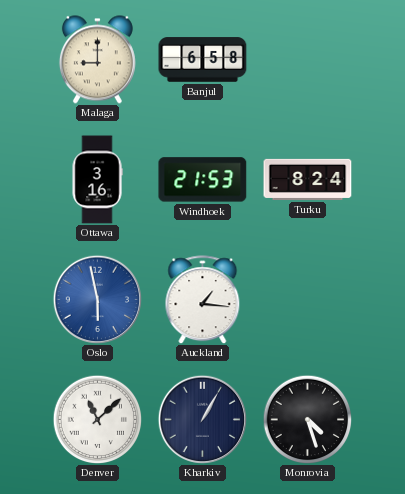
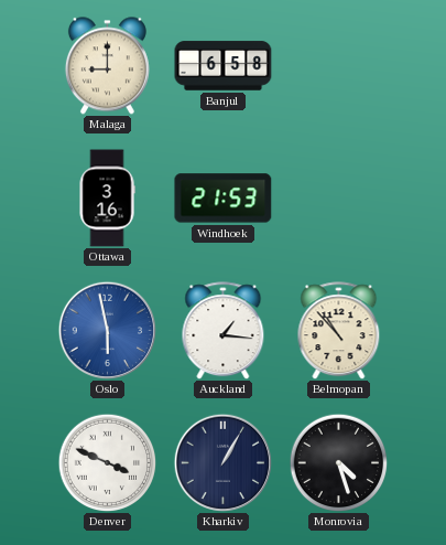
Turku: 8:24 -> none
Belmopan: none -> 10:53
Denver: 11:08 -> 3:49
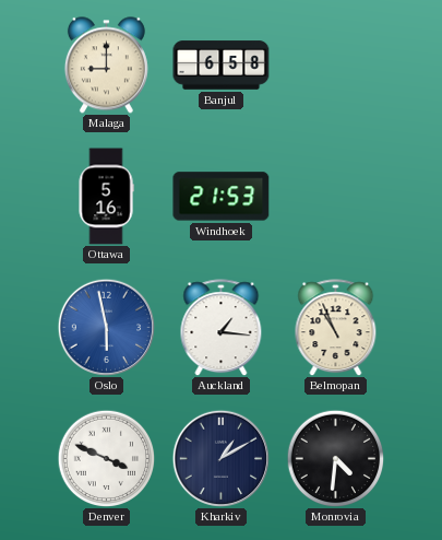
Ottawa: 3:16 -> 5:16
Belmopan: 10:53 -> 10:56
Kharkiv: 1:05 -> 1:10
Monrovia: 4:27 -> 4:31
